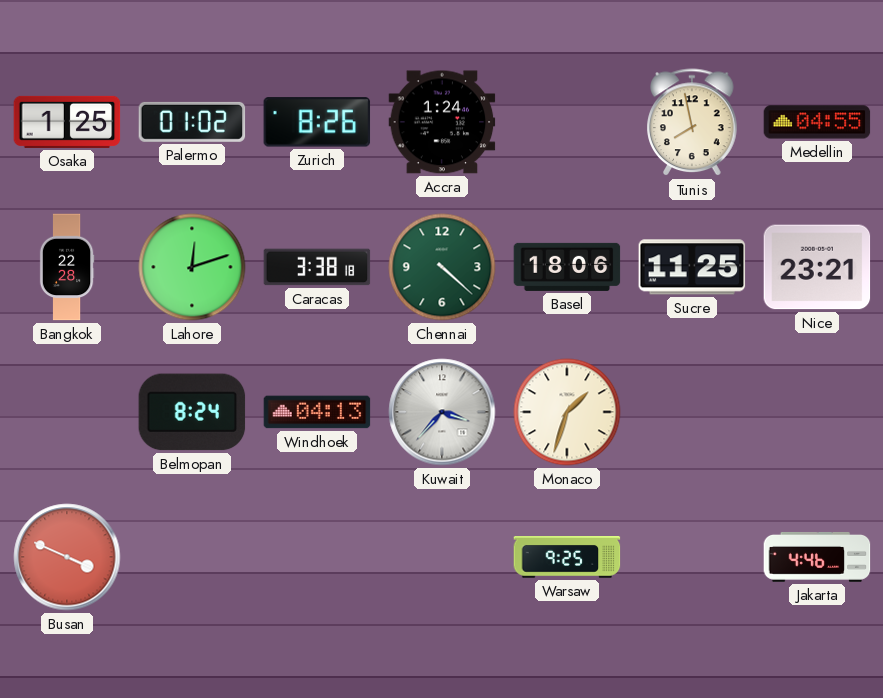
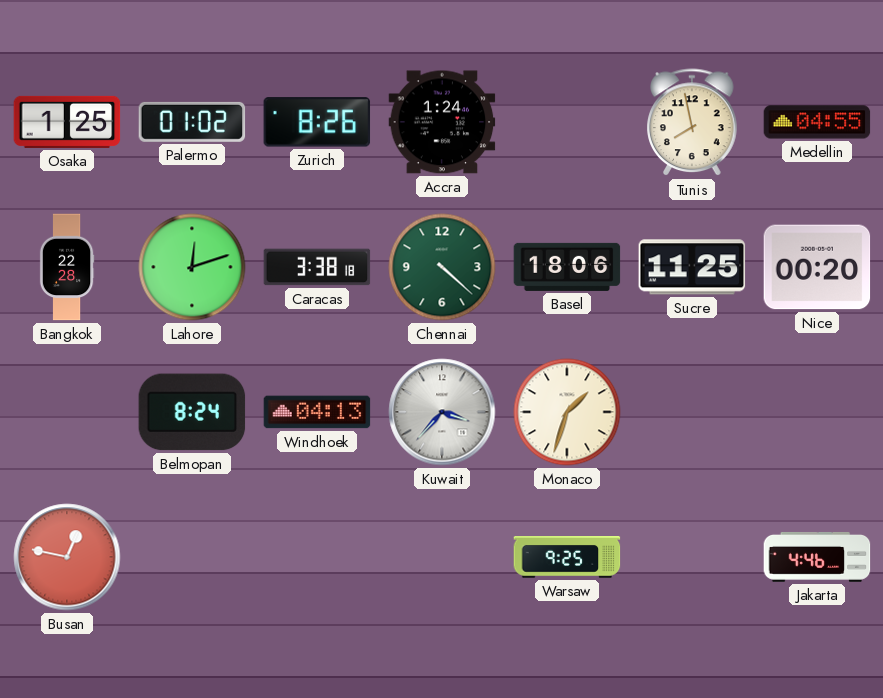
Nice: 23:21 -> 00:20
Busan: 3:49 -> 12:47
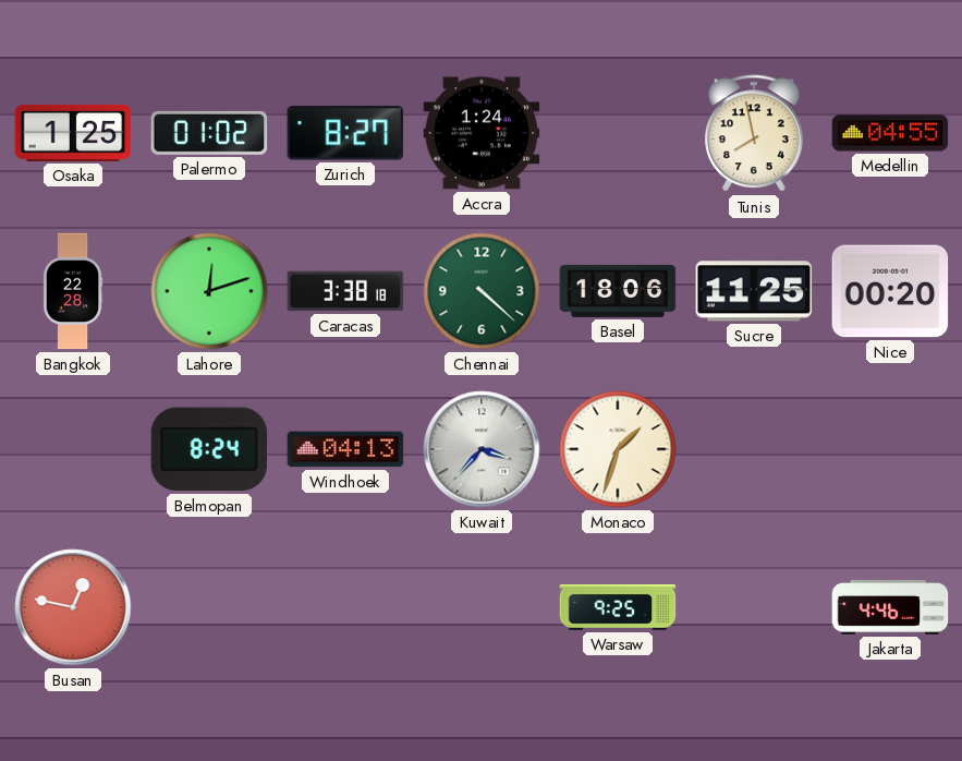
Zurich: 8:26 -> 8:27
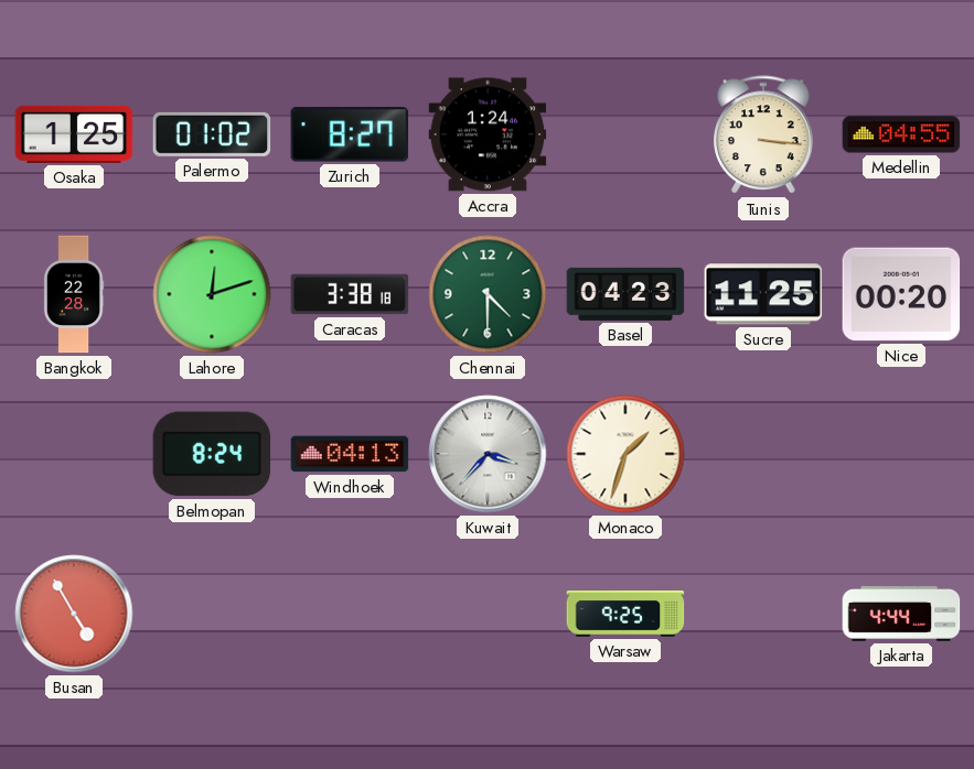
Tunis: 7:58 -> 3:16
Chennai: 4:22 -> 4:30
Basel: 18:06 -> 04:23
Busan: 12:47 -> 4:55
Jakarta: 4:46 -> 4:44
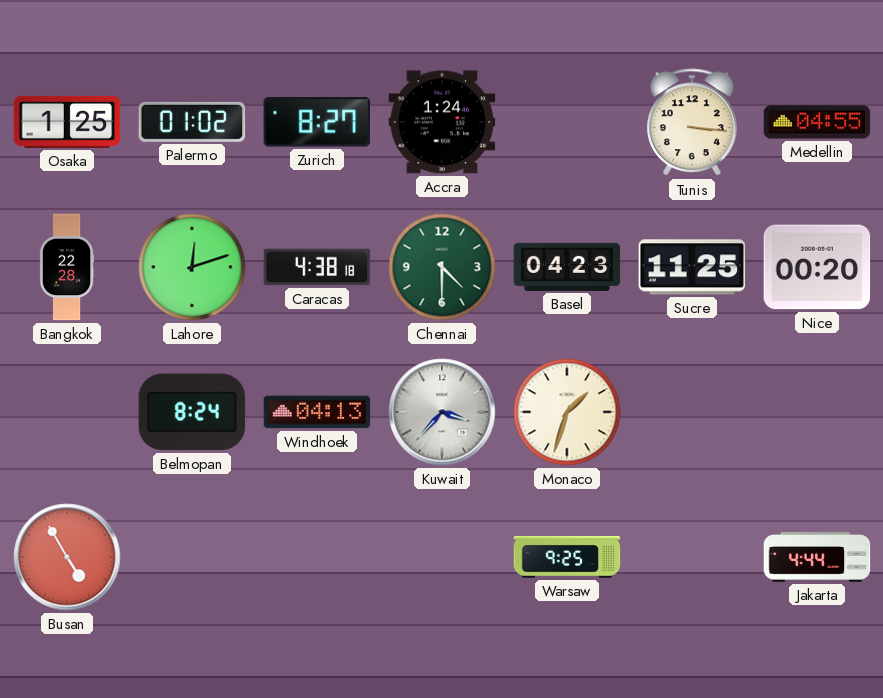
Caracas: 3:38 -> 4:38
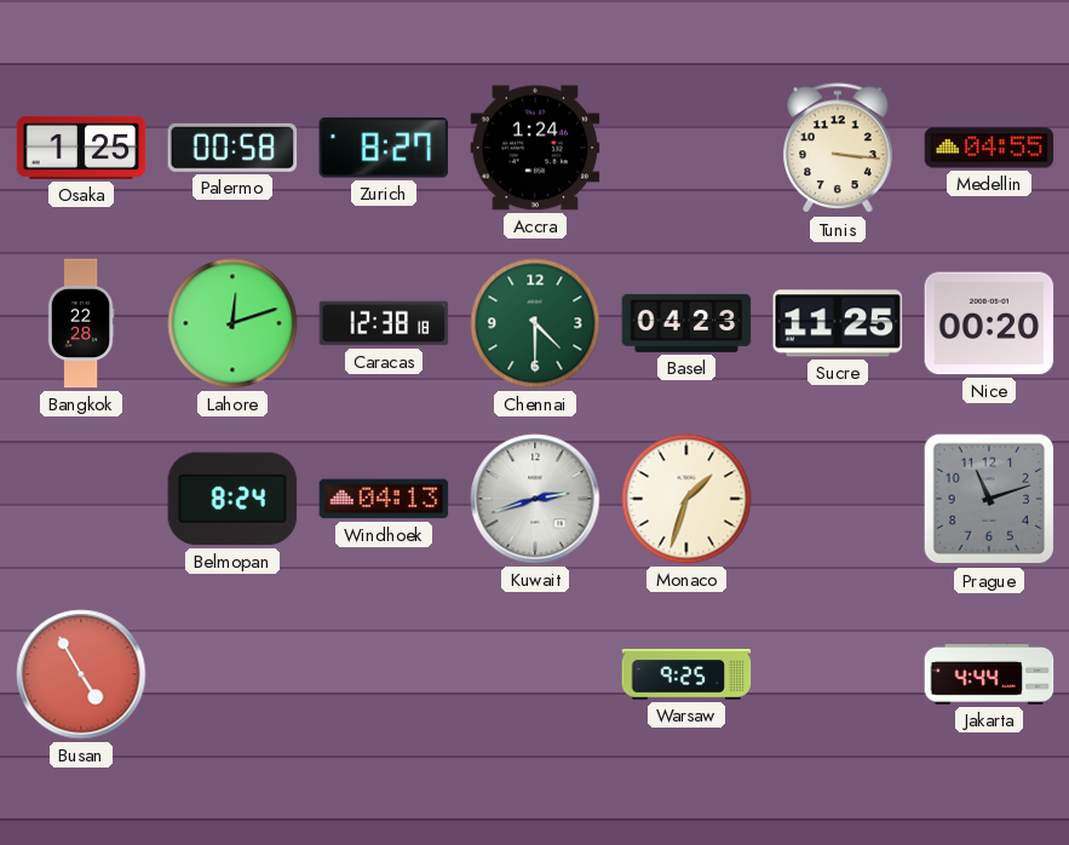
Palermo: 01:02 -> 00:58
Caracas: 4:38 -> 12:38
Kuwait: 3:37 -> 2:42
Prague: none -> 11:12
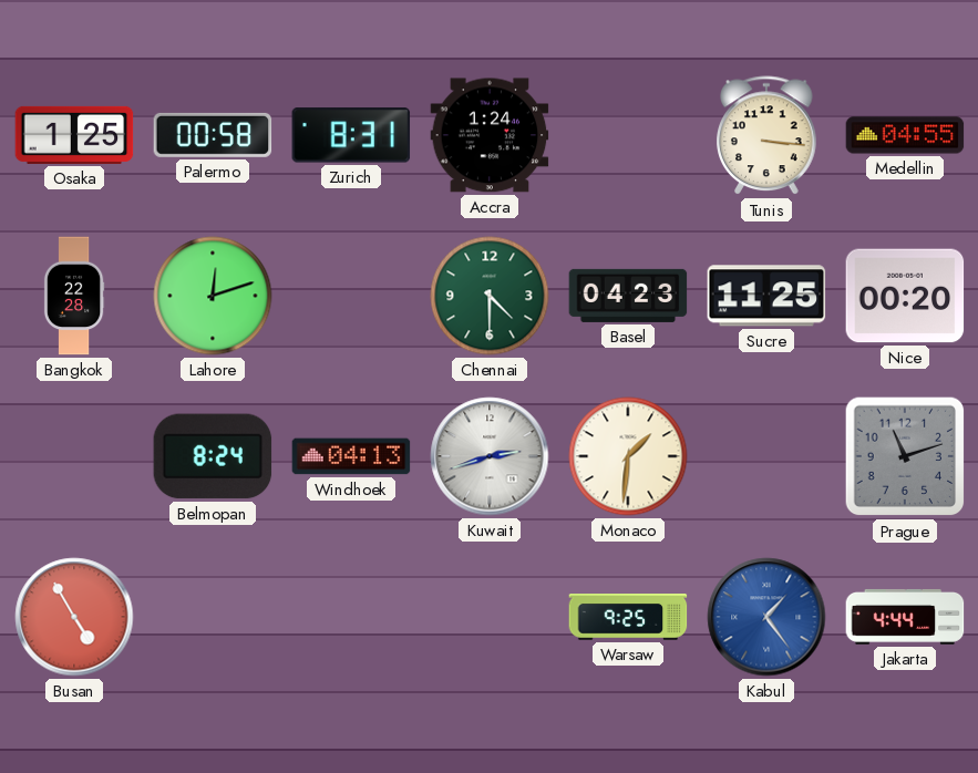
Zurich: 8:27 -> 8:31
Caracas: 12:38 -> none
Monaco: 1:33 -> 1:31
Kabul: none -> 1:24
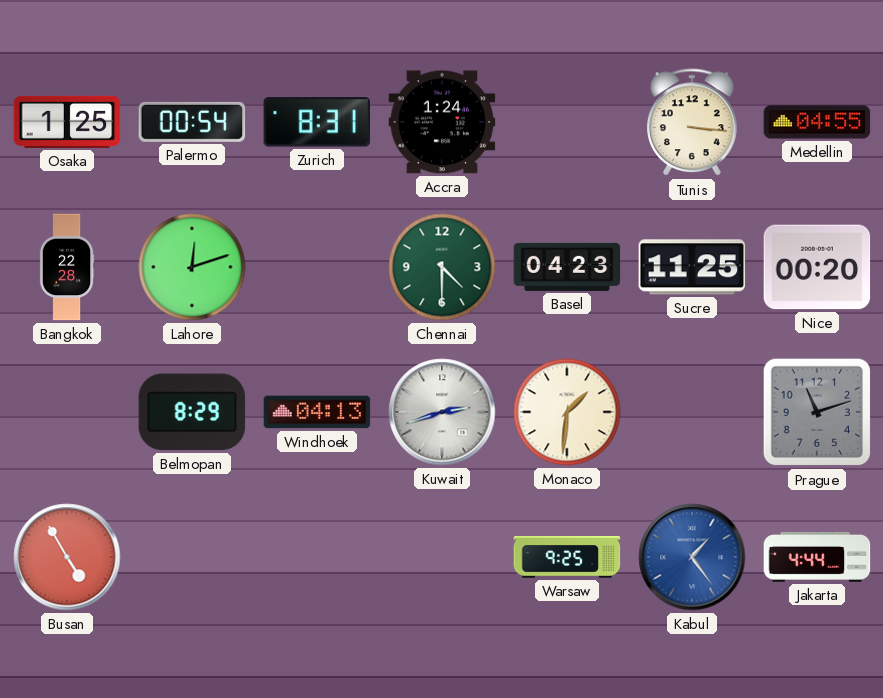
Palermo: 00:58 -> 00:54
Belmopan: 8:24 -> 8:29
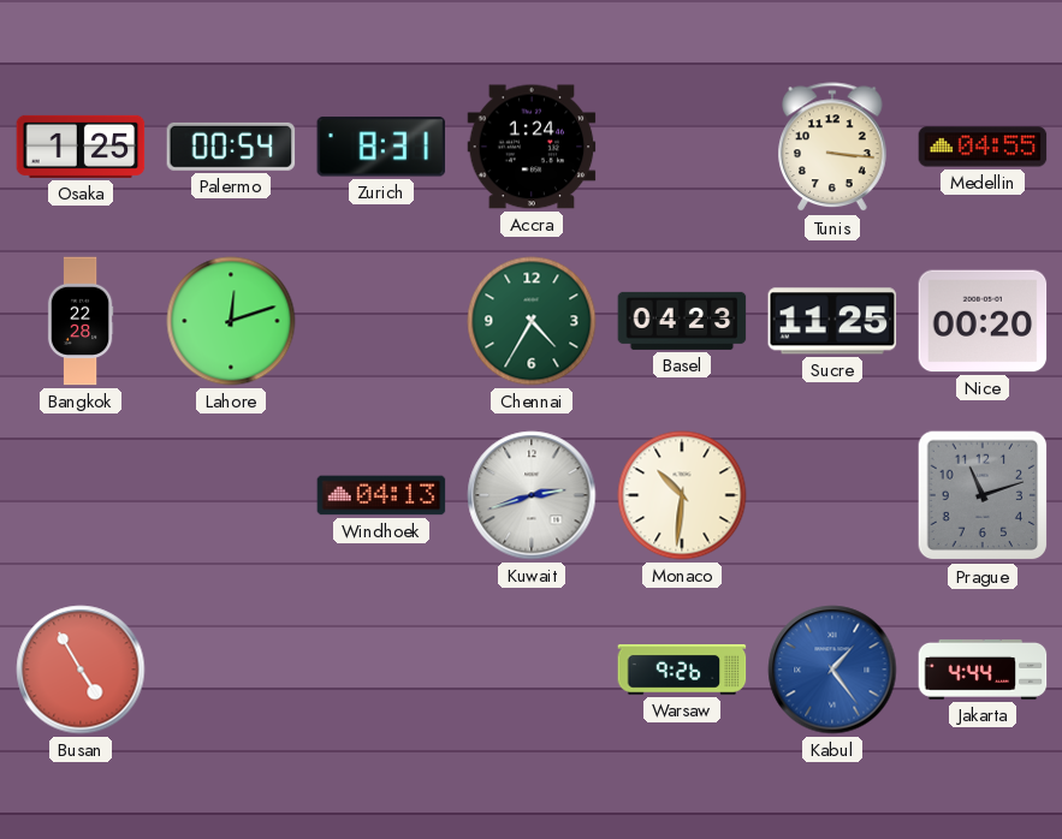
Chennai: 4:30 -> 4:35
Belmopan: 8:29 -> none
Monaco: 1:31 -> 10:31
Warsaw: 9:25 -> 9:26
